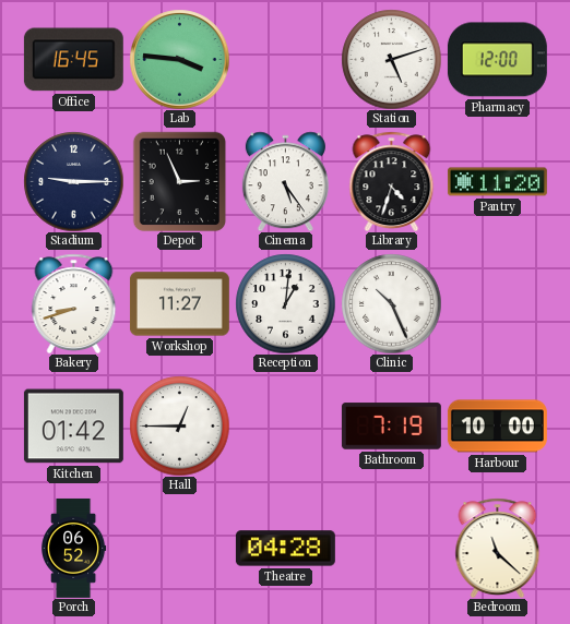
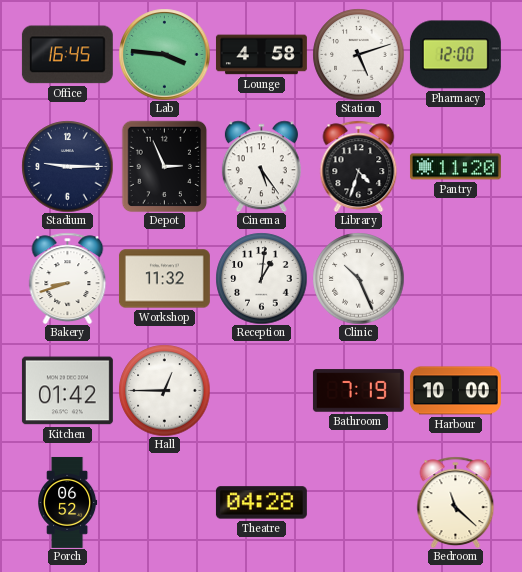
Lounge: none -> 4:58
Workshop: 11:27 -> 11:32
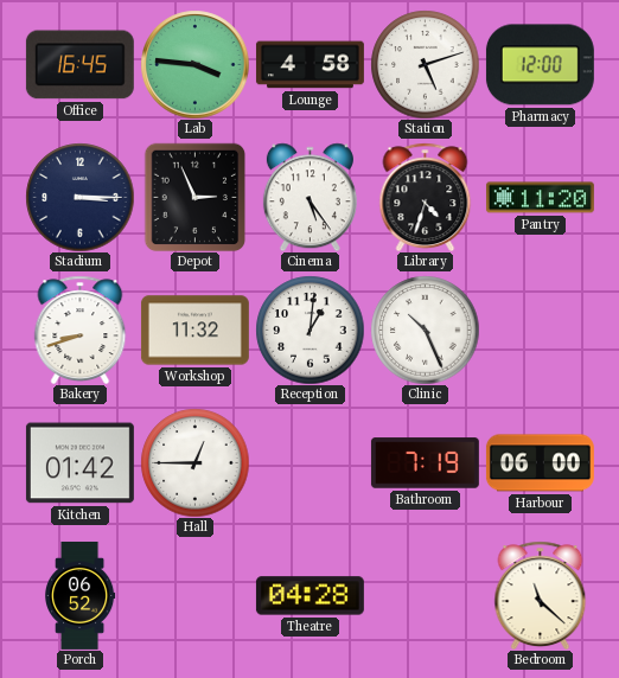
Stadium: 9:15 -> 3:15
Harbour: 10:00 -> 06:00
